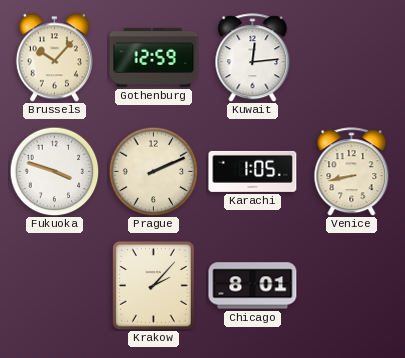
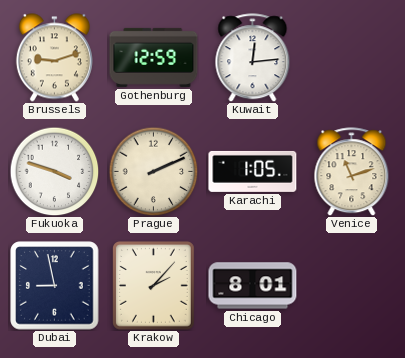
Brussels: 10:07 -> 9:12
Venice: 8:43 -> 11:12
Dubai: none -> 8:58
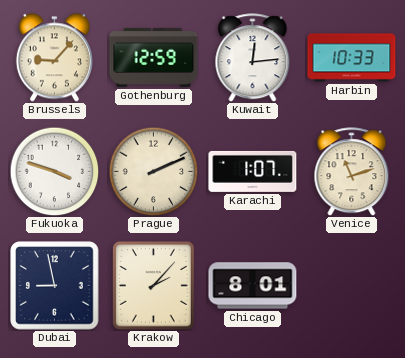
Brussels: 9:12 -> 9:07
Harbin: none -> 10:33
Karachi: 1:05 -> 1:07
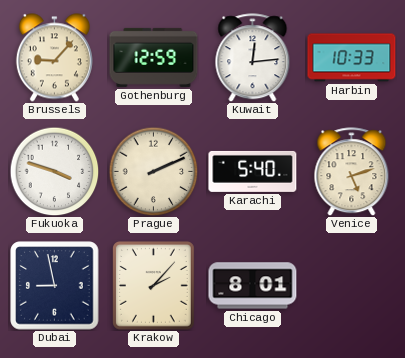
Karachi: 1:07 -> 5:40
Venice: 11:12 -> 5:12
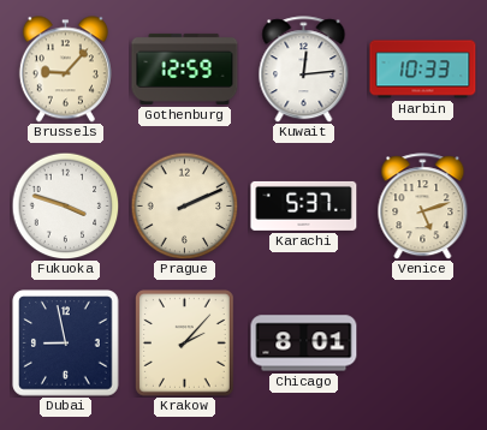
Karachi: 5:40 -> 5:37
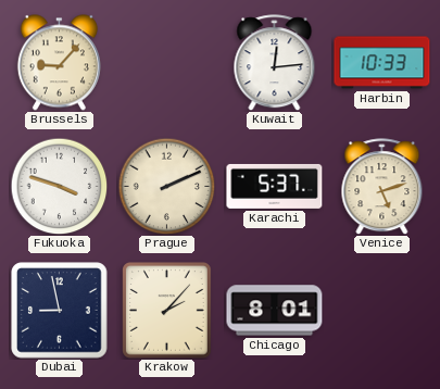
Gothenburg: 12:59 -> none
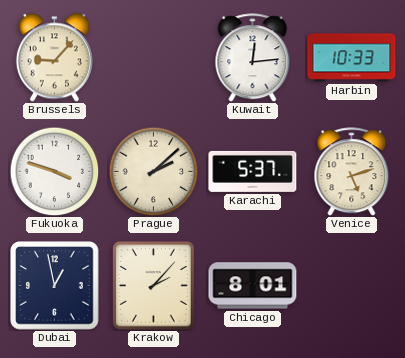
Prague: 2:11 -> 2:08
Dubai: 8:58 -> 12:58
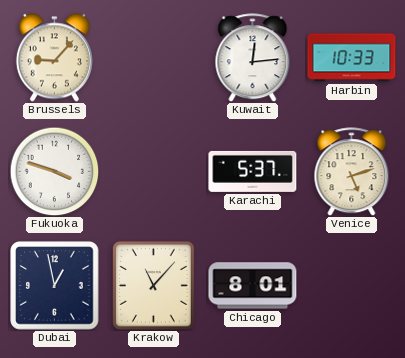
Prague: 2:08 -> none
Krakow: 2:07 -> 11:07
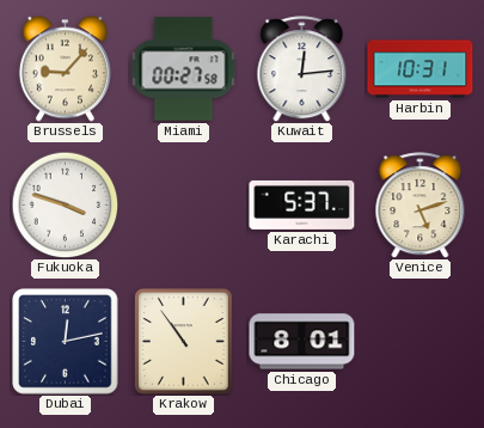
Miami: none -> 00:27
Harbin: 10:33 -> 10:31
Dubai: 12:58 -> 12:13
Krakow: 11:07 -> 10:54
